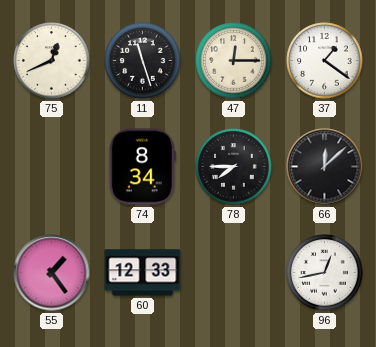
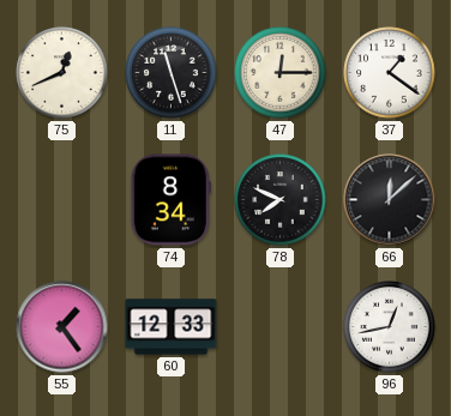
78: 7:45 -> 7:49
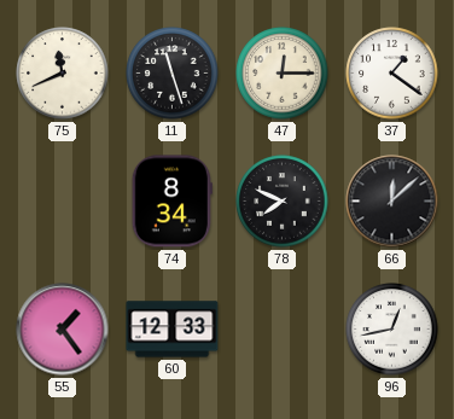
75: 12:41 -> 11:41
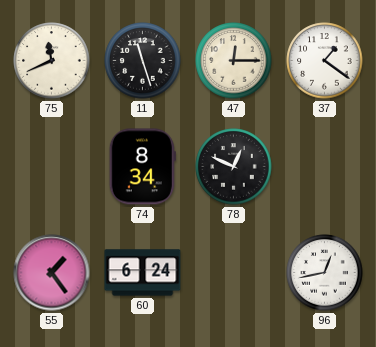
78: 7:49 -> 12:49
66: 12:08 -> none
60: 12:33 -> 6:24
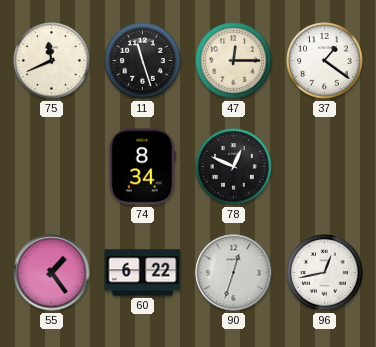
60: 6:24 -> 6:22
90: none -> 12:33
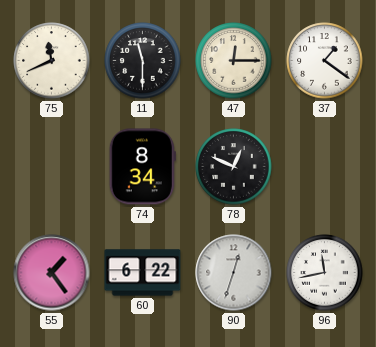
11: 11:27 -> 11:30
96: 12:43 -> 11:43
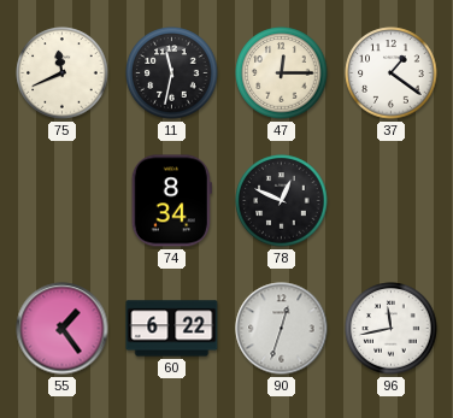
11: 11:30 -> 11:32
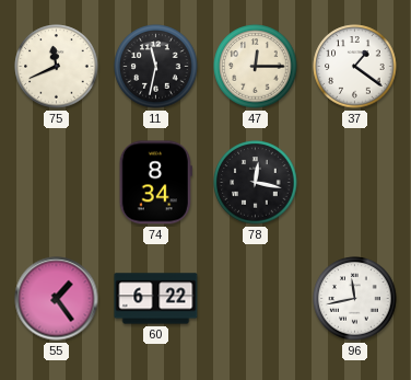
78: 12:49 -> 12:17
90: 12:33 -> none
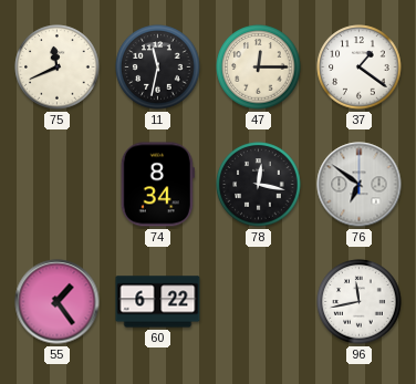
76: none -> 6:51
